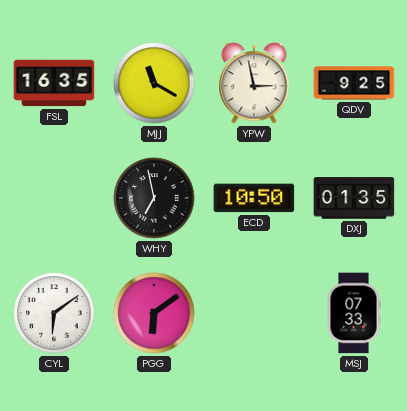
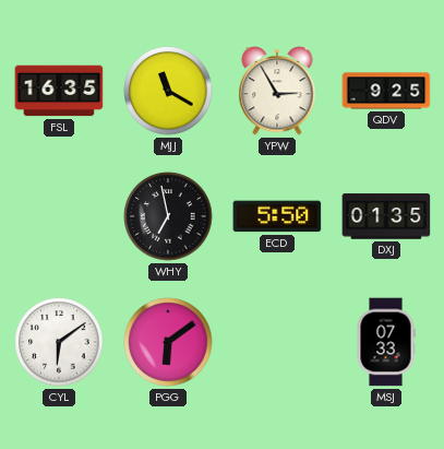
YPW: 2:58 -> 2:55
ECD: 10:50 -> 5:50
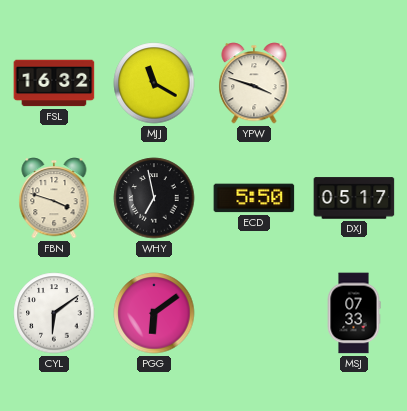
FSL: 16:35 -> 16:32
YPW: 2:55 -> 3:48
QDV: 9:25 -> none
FBN: none -> 3:48
DXJ: 01:35 -> 05:17
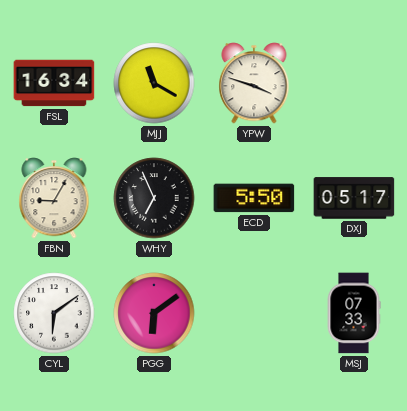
FSL: 16:32 -> 16:34
FBN: 3:48 -> 9:05
WHY: 6:58 -> 6:56
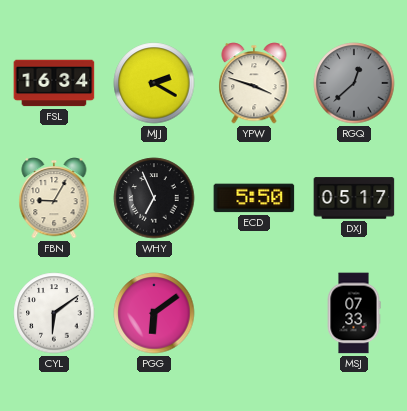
MJJ: 11:20 -> 2:20
RGQ: none -> 12:38
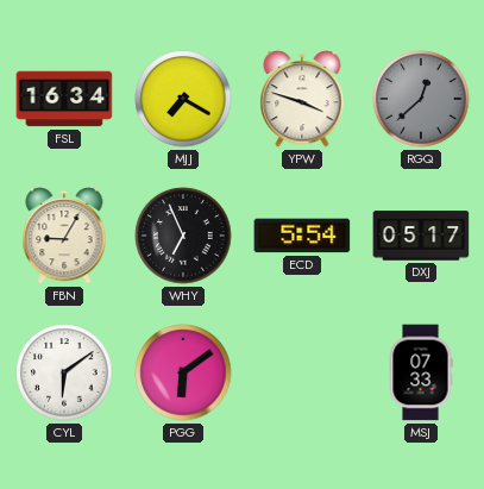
MJJ: 2:20 -> 7:20
ECD: 5:50 -> 5:54
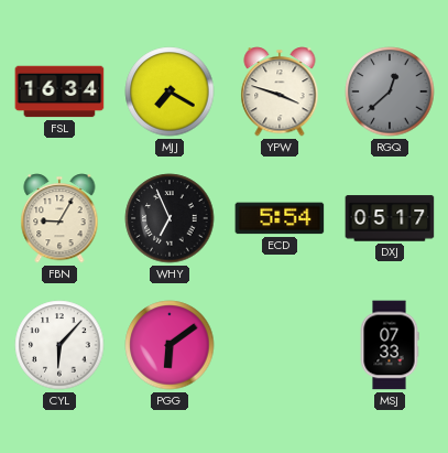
CYL: 6:09 -> 6:07
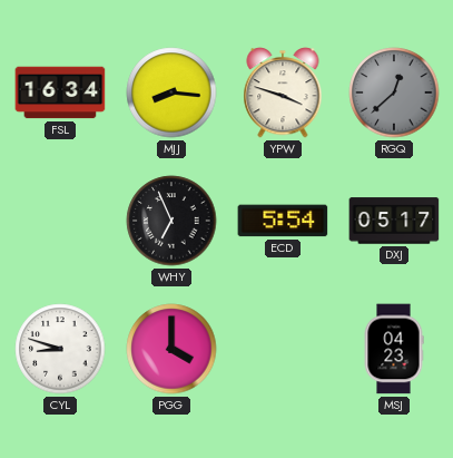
MJJ: 7:20 -> 8:16
FBN: 9:05 -> none
CYL: 6:07 -> 8:48
PGG: 6:09 -> 4:00
MSJ: 07:33 -> 04:23
